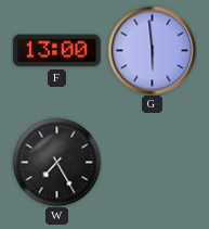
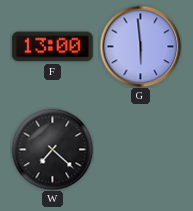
W: 7:25 -> 7:22
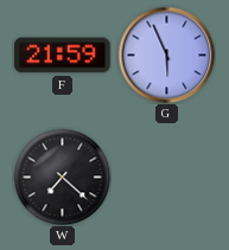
F: 13:00 -> 21:59
G: 5:59 -> 5:56
